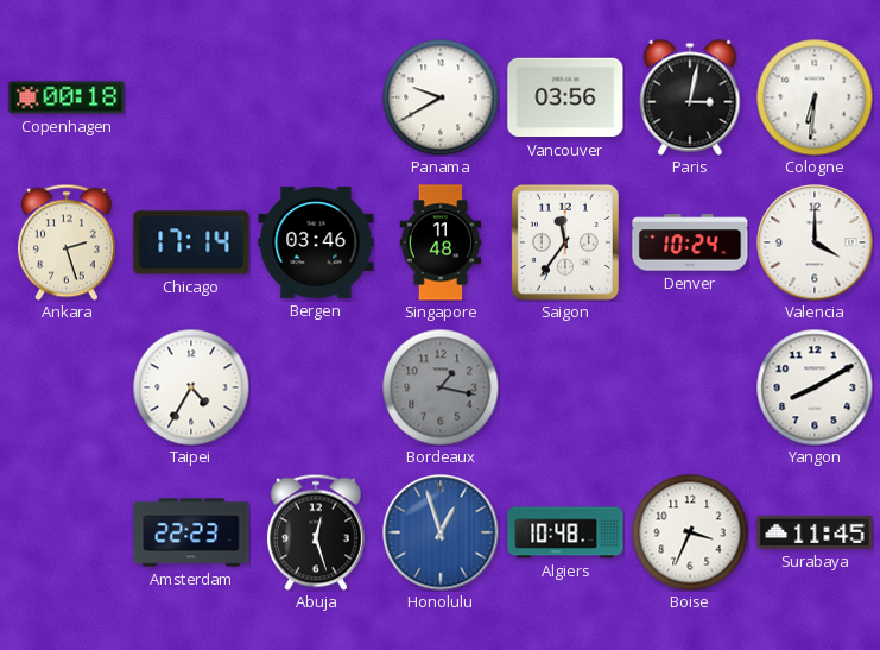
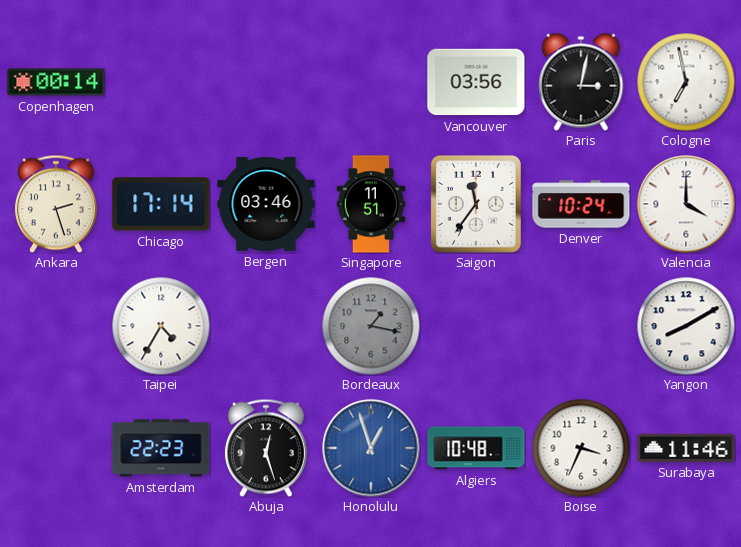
Copenhagen: 00:18 -> 00:14
Panama: 9:40 -> none
Cologne: 6:31 -> 6:58
Singapore: 11:48 -> 11:51
Surabaya: 11:45 -> 11:46
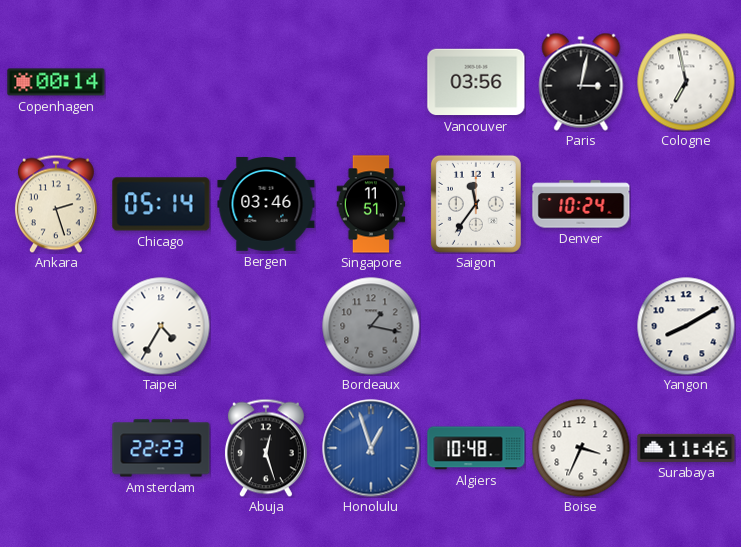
Chicago: 17:14 -> 05:14
Valencia: 4:00 -> none
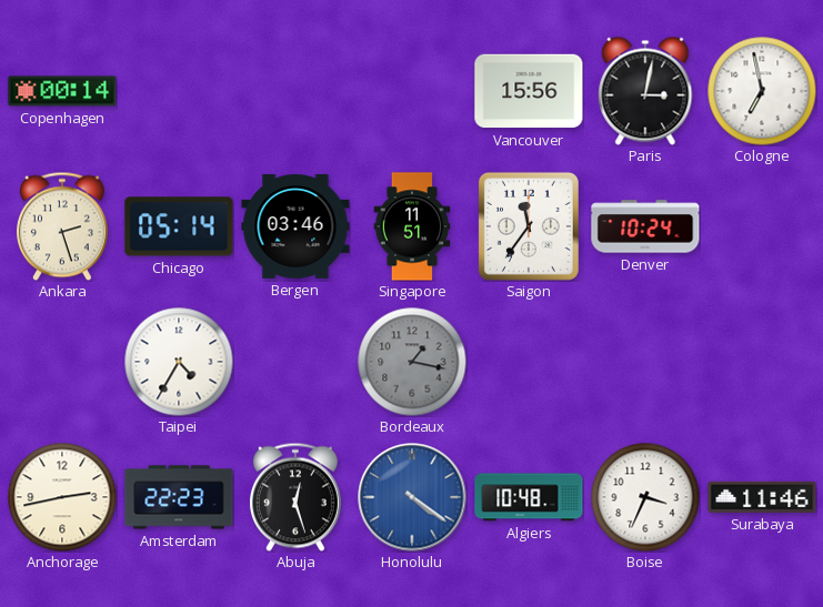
Vancouver: 03:56 -> 15:56
Yangon: 8:10 -> none
Anchorage: none -> 2:43
Honolulu: 12:57 -> 4:21
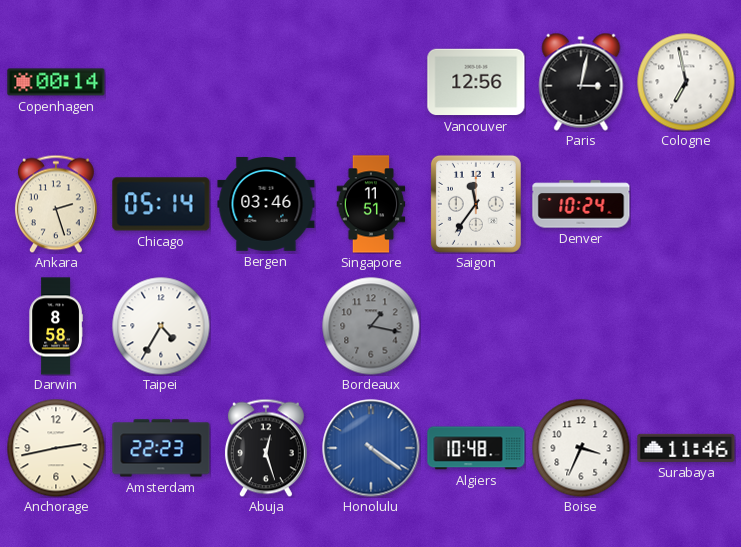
Vancouver: 15:56 -> 12:56
Darwin: none -> 8:58
